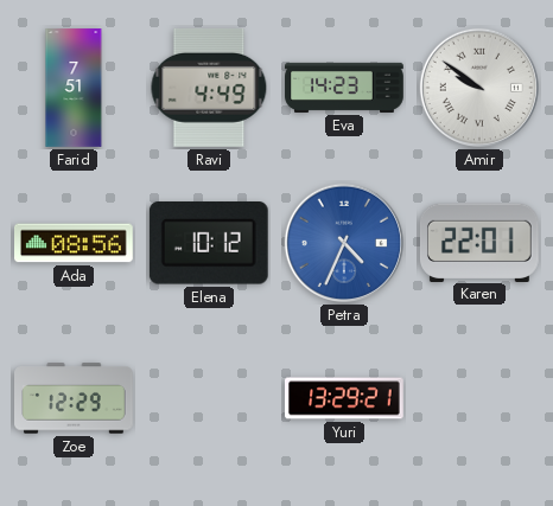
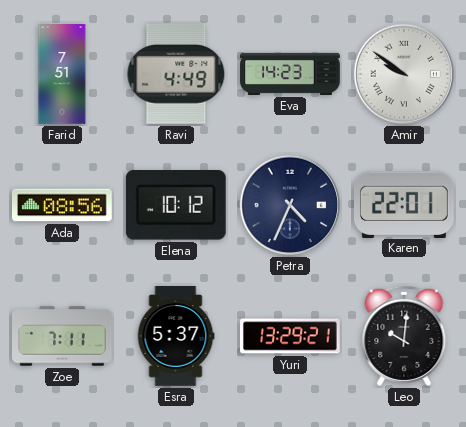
Petra dial: blue -> navy
Zoe: 12:29 -> 7:11
Esra: none -> 5:37
Leo: none -> 10:01
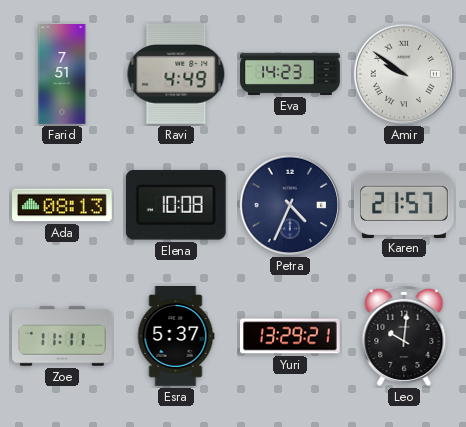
Ada: 08:56 -> 08:13
Elena: 10:12 -> 10:08
Karen: 22:01 -> 21:57
Zoe: 7:11 -> 11:11
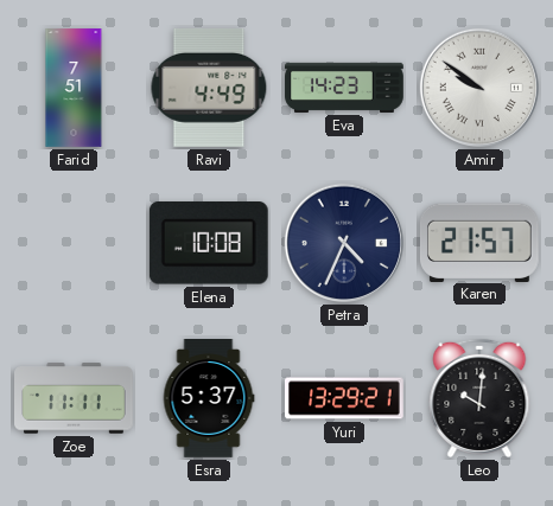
Ada: 08:13 -> none
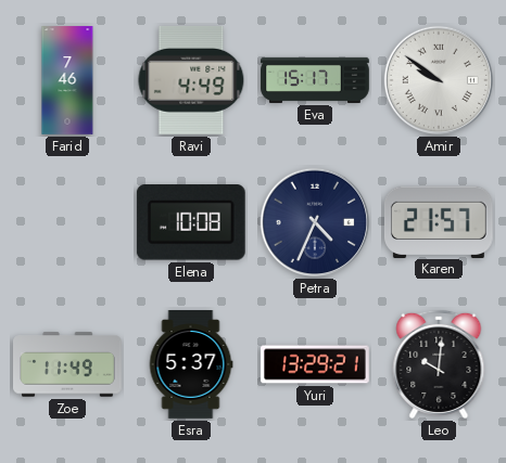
Farid: 7:51 -> 7:46
Eva: 14:23 -> 15:17
Zoe: 11:11 -> 11:49
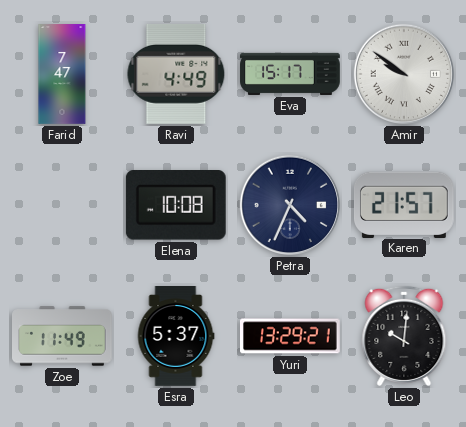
Farid: 7:46 -> 7:47
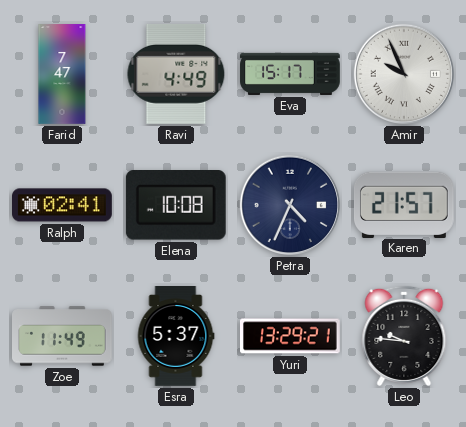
Amir: 9:51 -> 9:56
Ralph: none -> 02:41
Leo: 10:01 -> 9:46
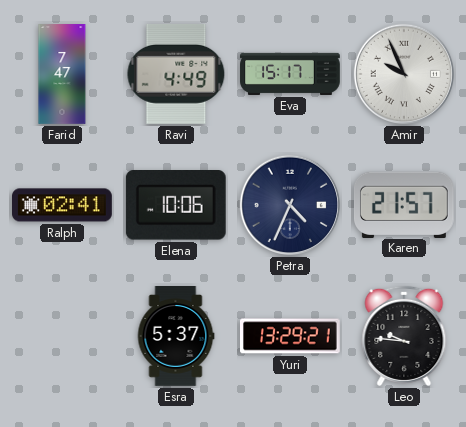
Elena: 10:08 -> 10:06
Zoe: 11:49 -> none
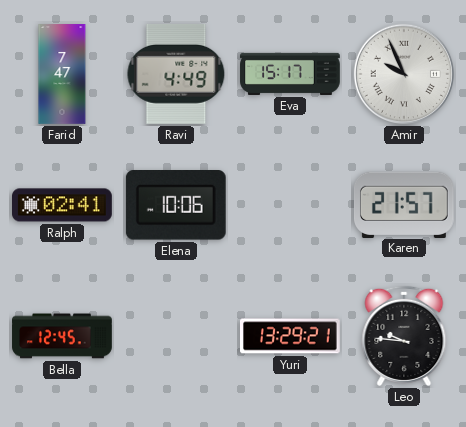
Petra: 4:34 -> none
Bella: none -> 12:45
Esra: 5:37 -> none
